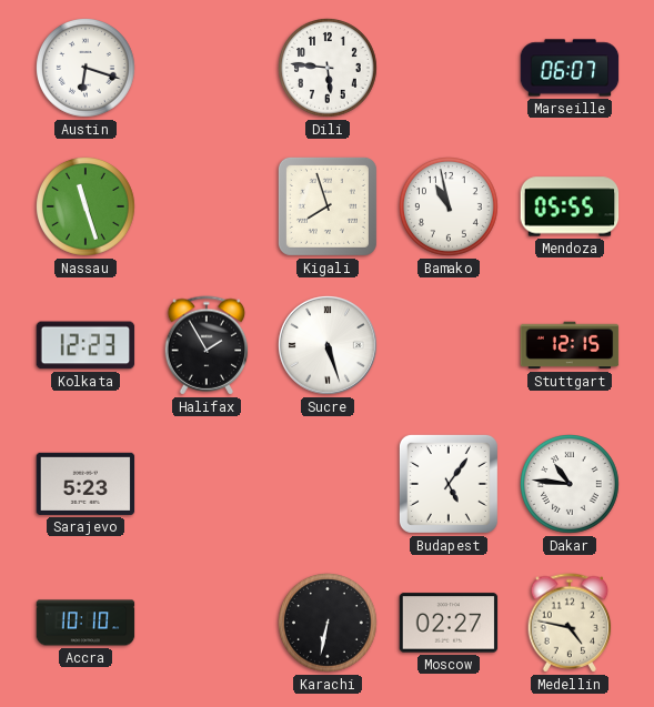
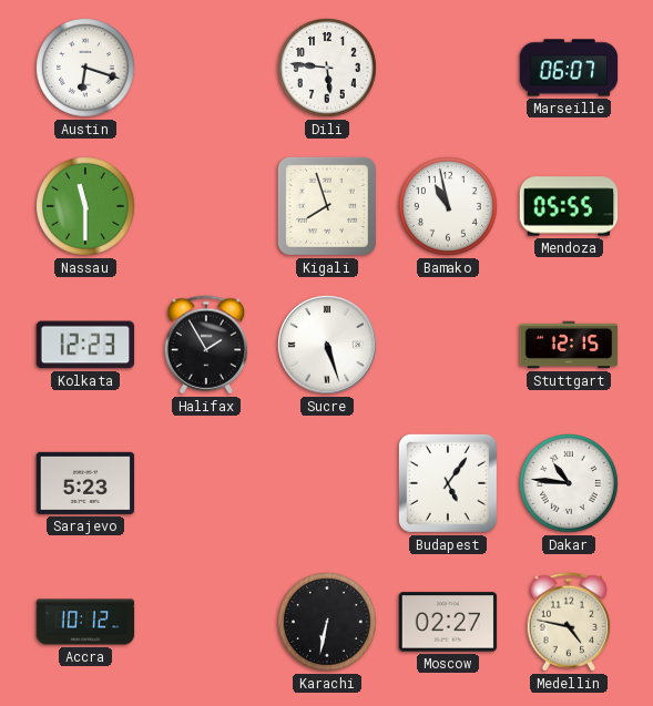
Nassau: 11:27 -> 11:30
Accra: 10:10 -> 10:12
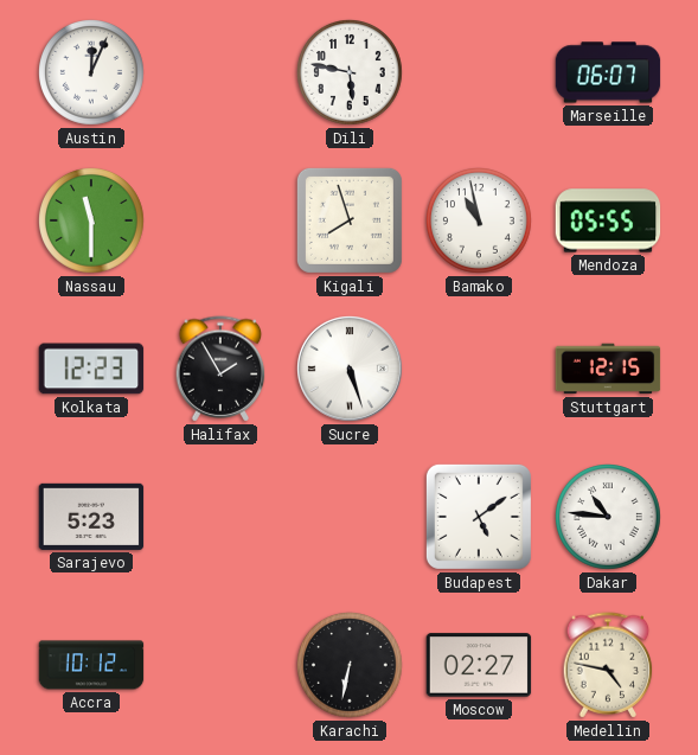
Austin: 6:18 -> 12:04
Dili: 5:46 -> 5:47
Budapest: 5:06 -> 5:09
